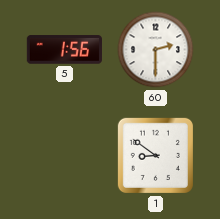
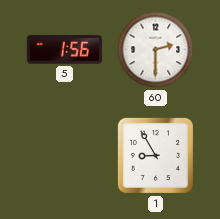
1: 8:51 -> 8:55
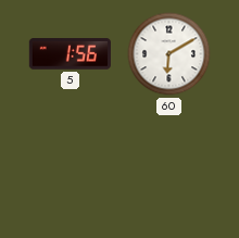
60: 2:30 -> 6:10
1: 8:55 -> none
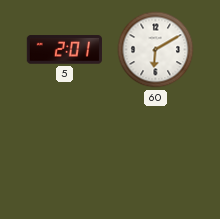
5: 1:56 -> 2:01
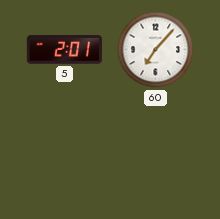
60: 6:10 -> 7:07
